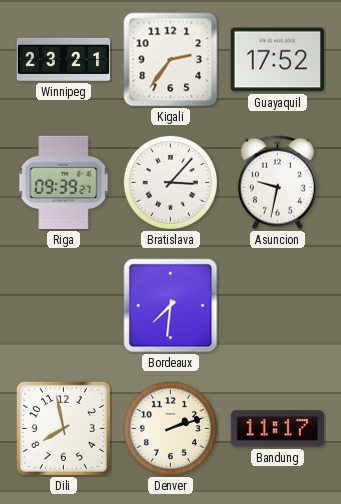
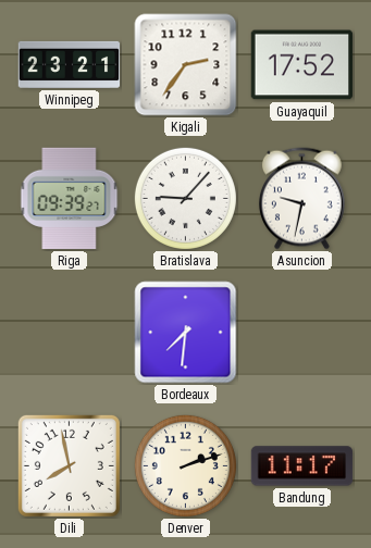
Bratislava: 3:07 -> 9:07
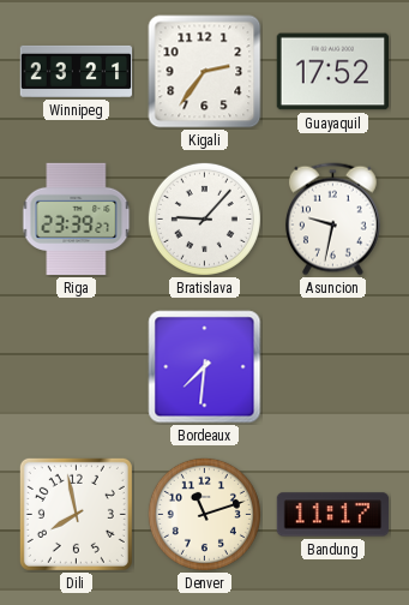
Riga: 09:39 -> 23:39
Denver: 2:12 -> 11:12
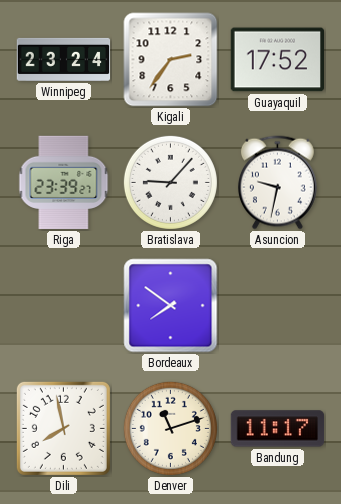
Winnipeg: 23:21 -> 23:24
Bordeaux: 7:31 -> 7:51
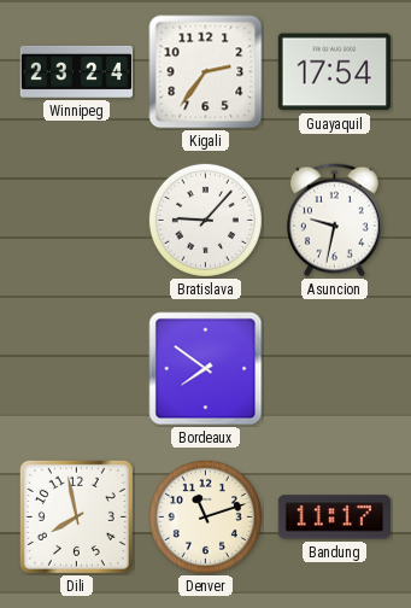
Guayaquil: 17:52 -> 17:54
Riga: 23:39 -> none
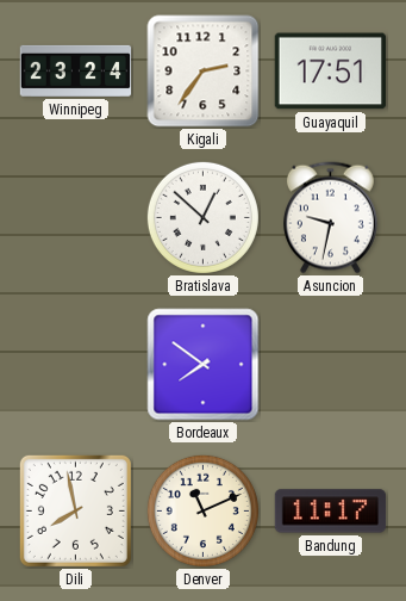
Guayaquil: 17:54 -> 17:51
Bratislava: 9:07 -> 12:52
Denver: 11:12 -> 11:11
